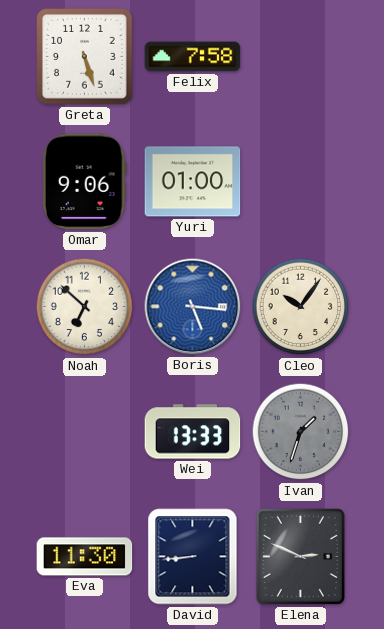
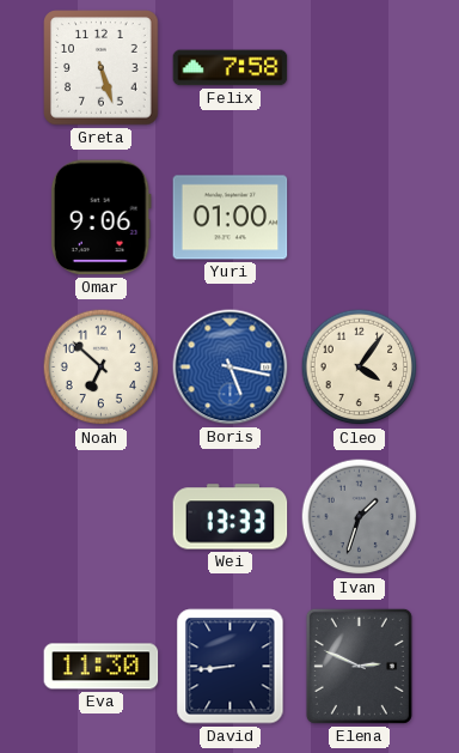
Boris: 5:16 -> 5:17
Cleo: 10:06 -> 4:06
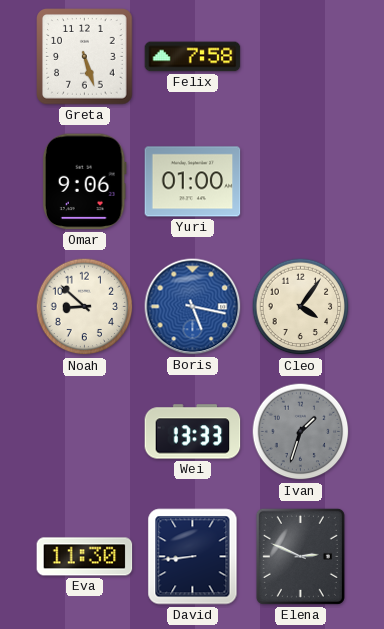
Noah: 6:52 -> 8:52
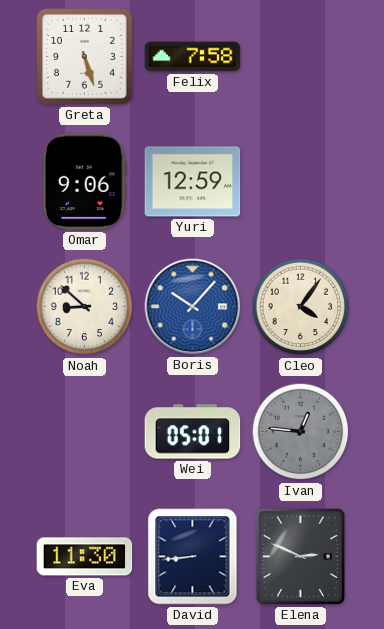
Yuri: 01:00 -> 12:59
Boris: 5:17 -> 10:07
Wei: 13:33 -> 05:01
Ivan: 1:33 -> 12:46
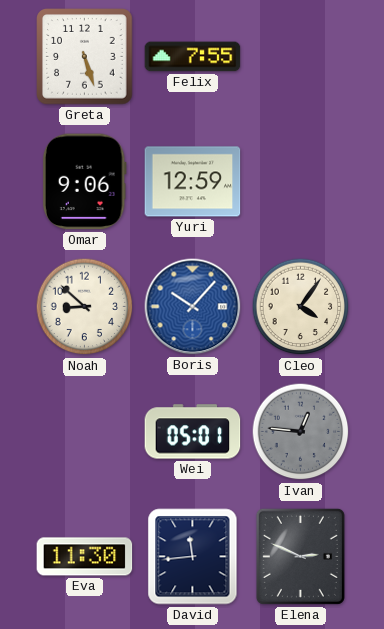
Felix: 7:58 -> 7:55
David: 8:44 -> 11:44
